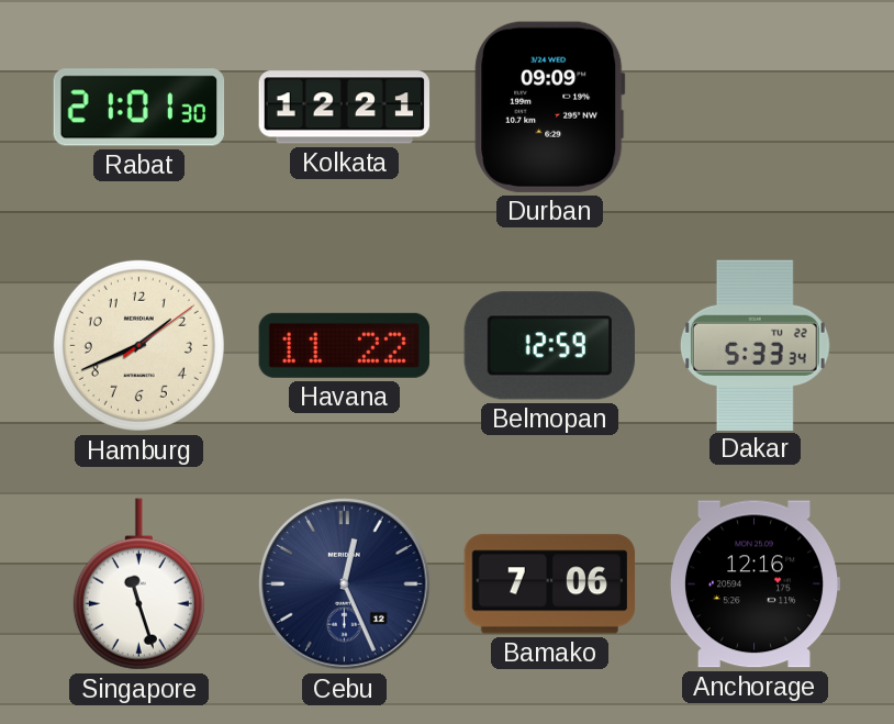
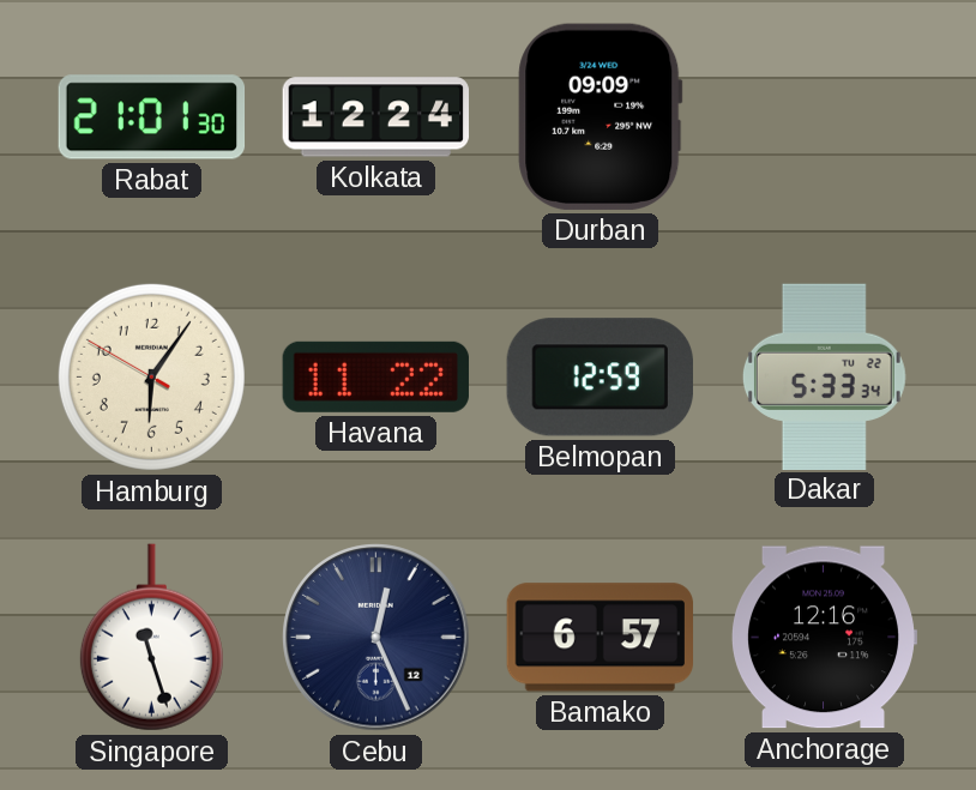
Kolkata: 12:21 -> 12:24
Hamburg: 1:41 -> 6:05
Bamako: 7:06 -> 6:57
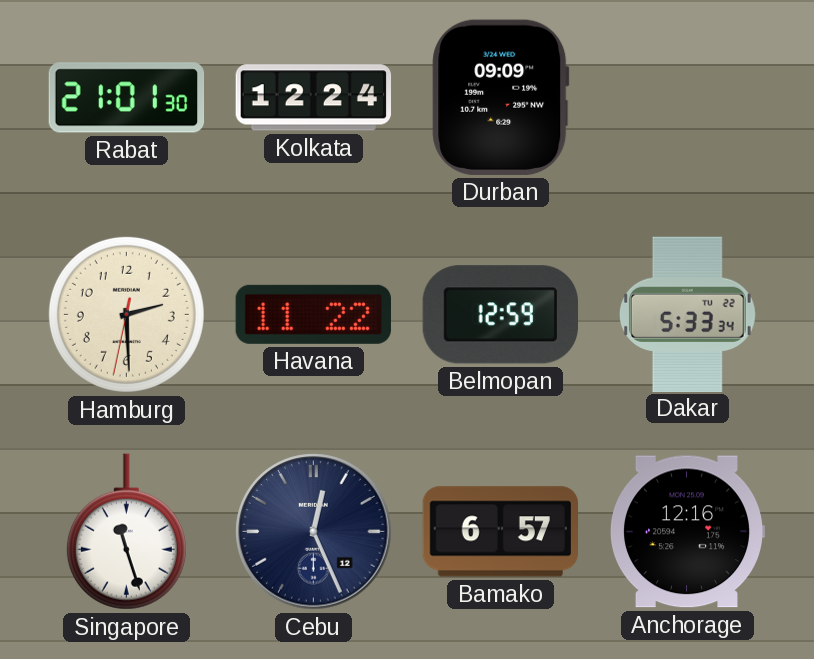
Hamburg: 6:05 -> 2:29
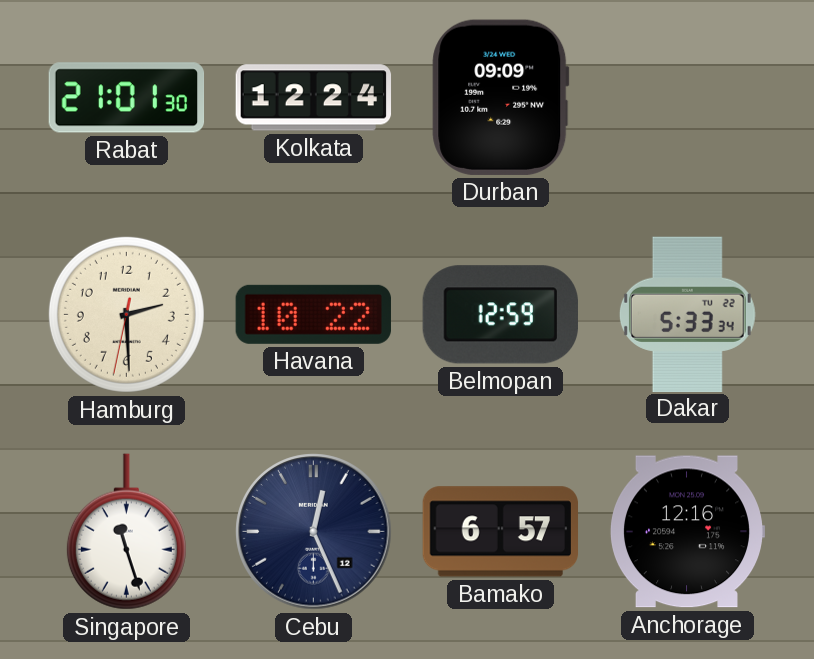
Havana: 11:22 -> 10:22
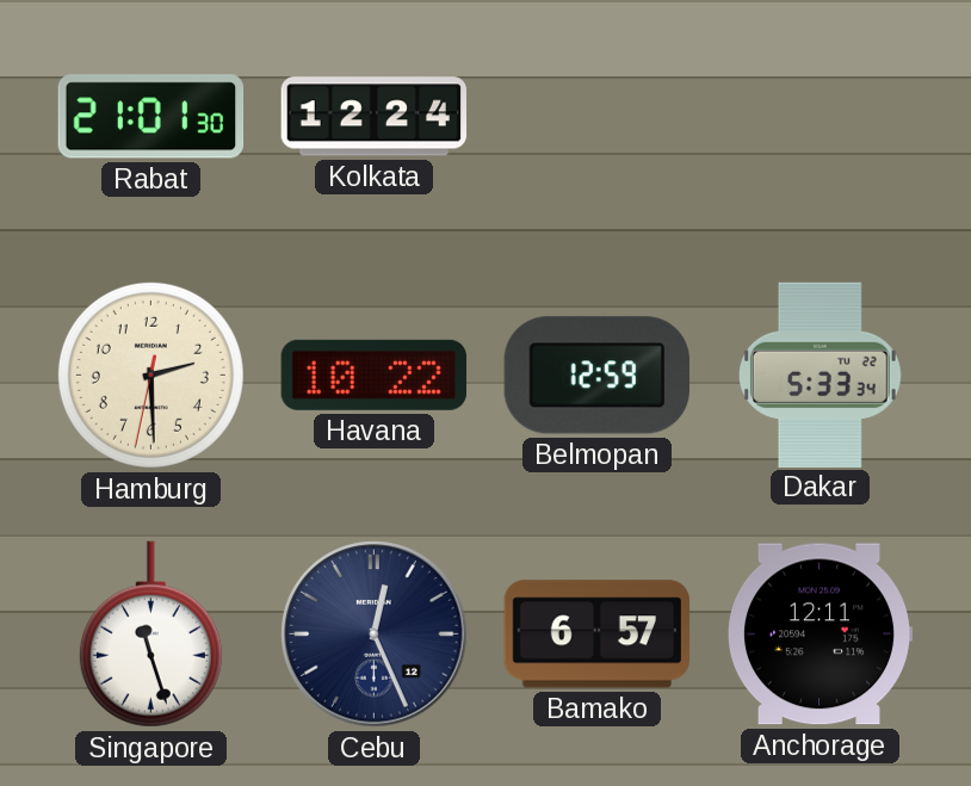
Durban: 09:09 -> none
Anchorage: 12:16 -> 12:11
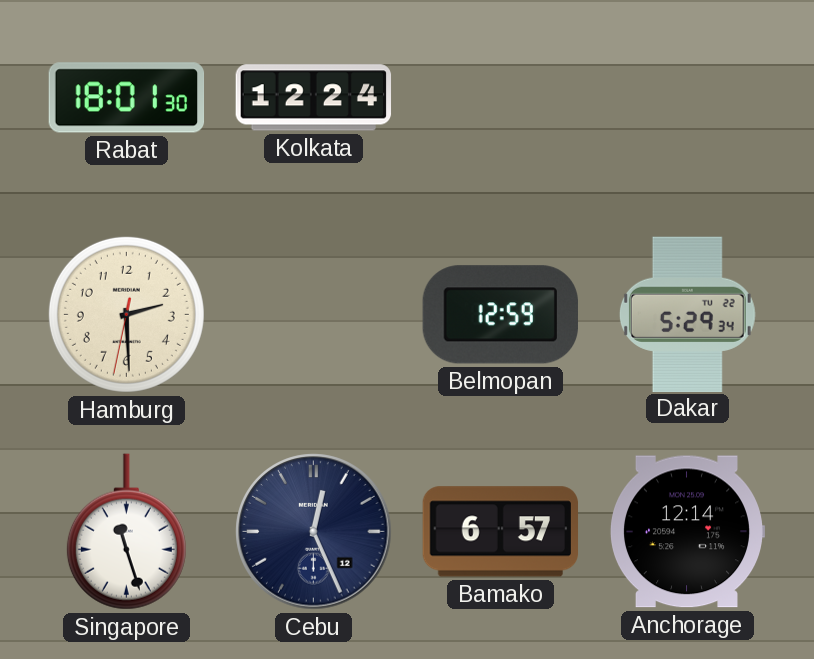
Rabat: 21:01 -> 18:01
Havana: 10:22 -> none
Dakar: 5:33 -> 5:29
Anchorage: 12:11 -> 12:14
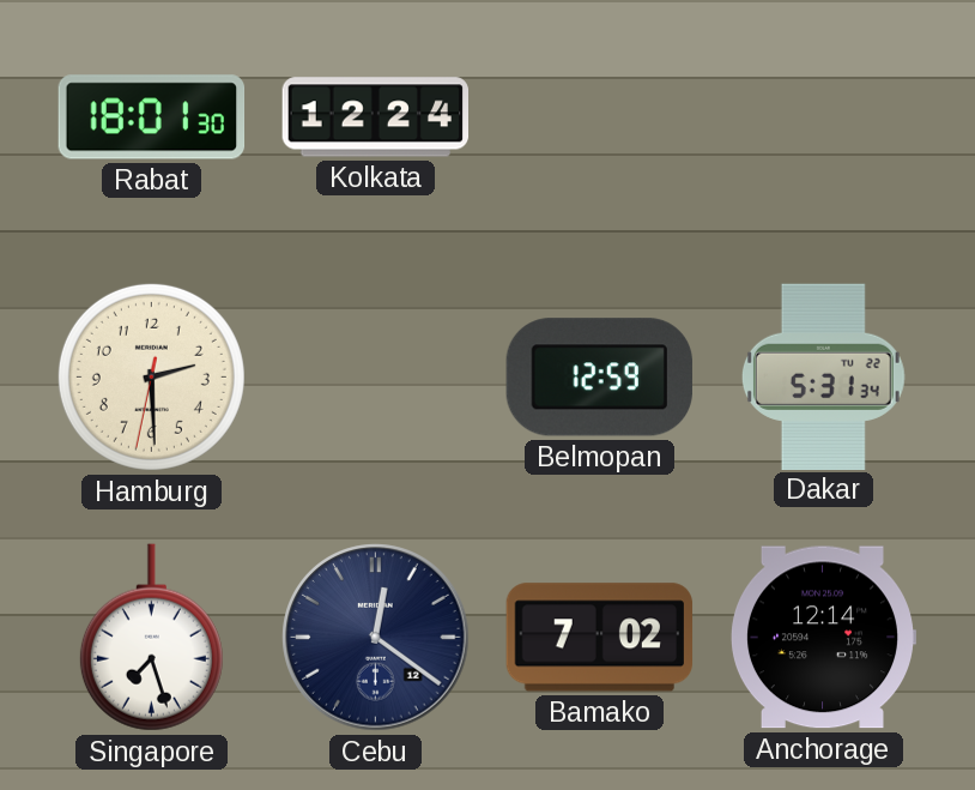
Dakar: 5:29 -> 5:31
Singapore: 11:27 -> 7:27
Cebu: 12:26 -> 12:21
Bamako: 6:57 -> 7:02
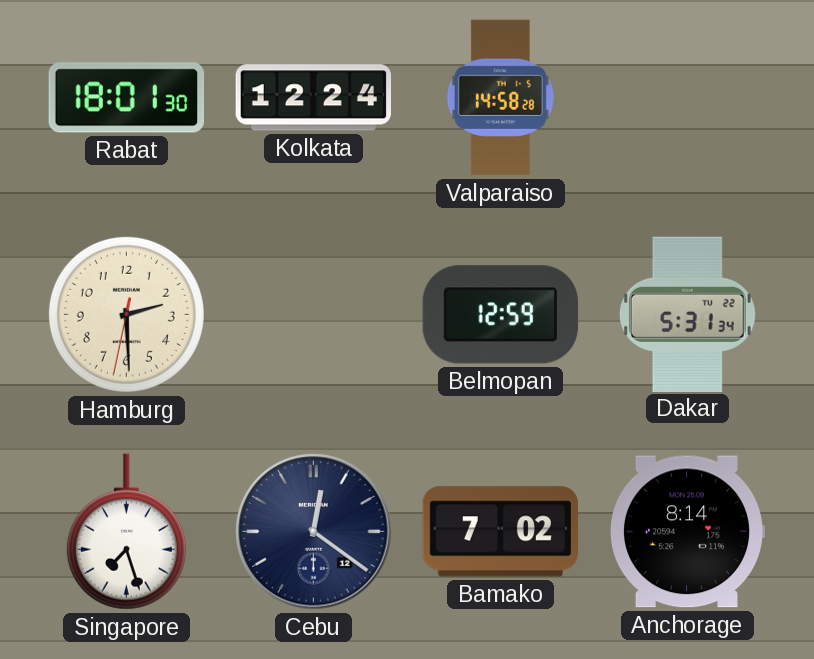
Valparaiso: none -> 14:58
Anchorage: 12:14 -> 8:14
